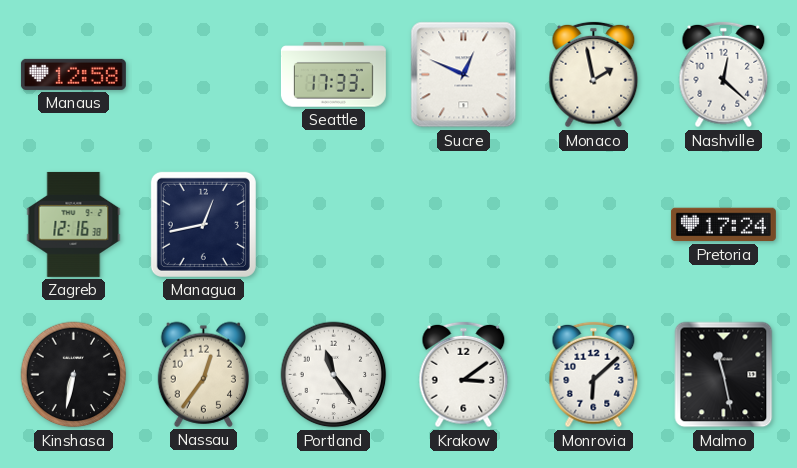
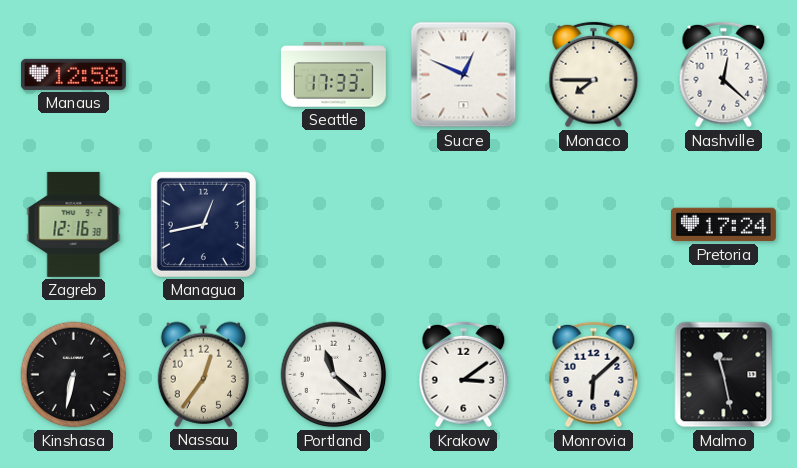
Monaco: 1:58 -> 7:45
Portland: 11:24 -> 11:22
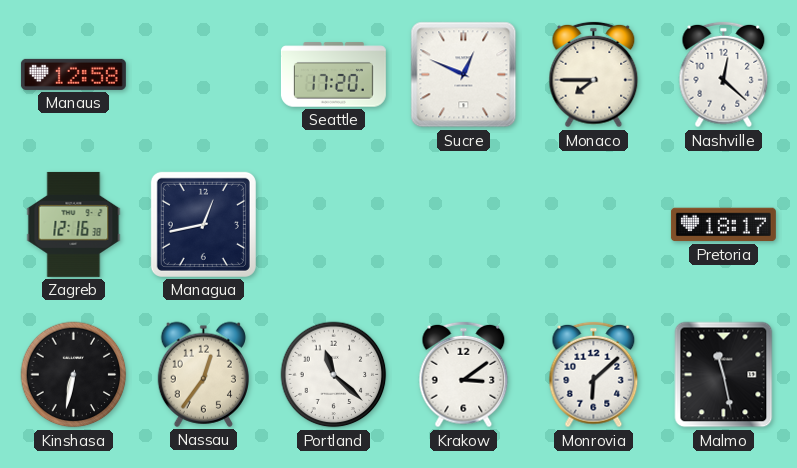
Seattle: 17:33 -> 17:20
Pretoria: 17:24 -> 18:17
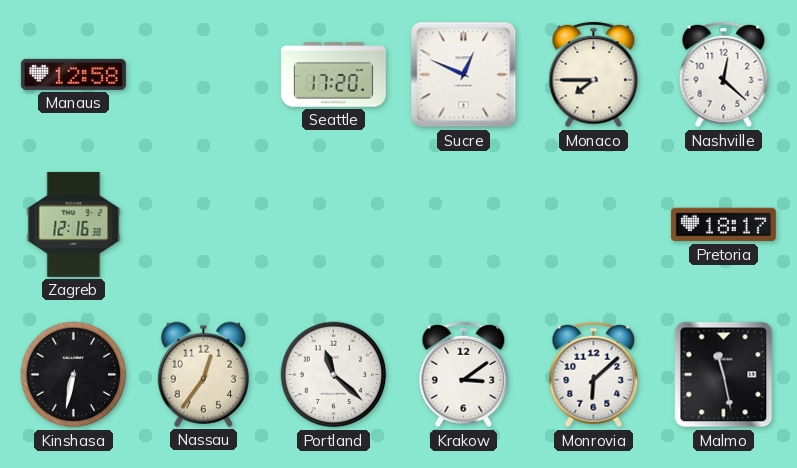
Managua: 12:43 -> none
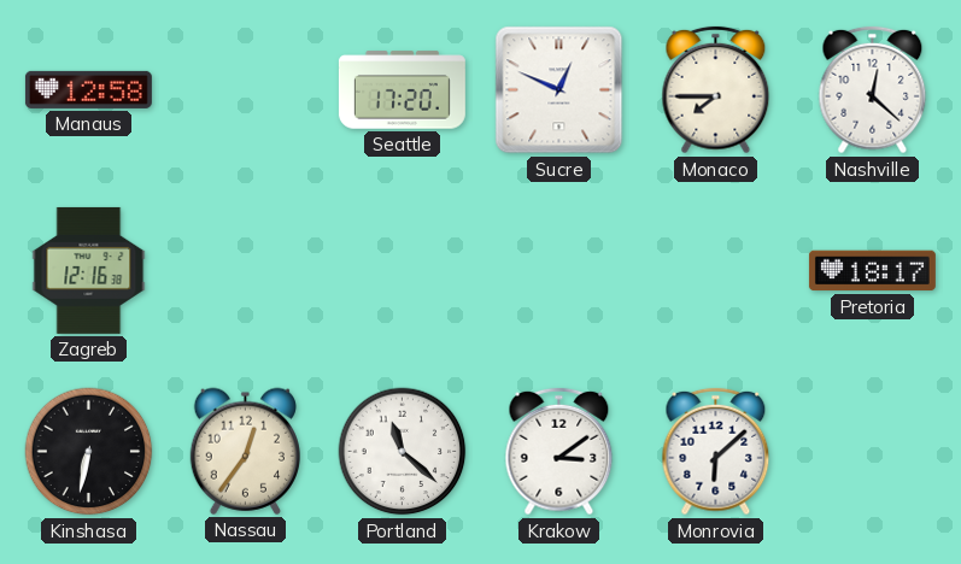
Malmo: 11:28 -> none
